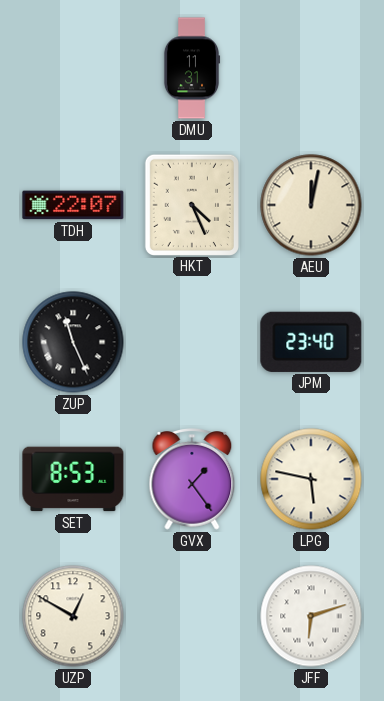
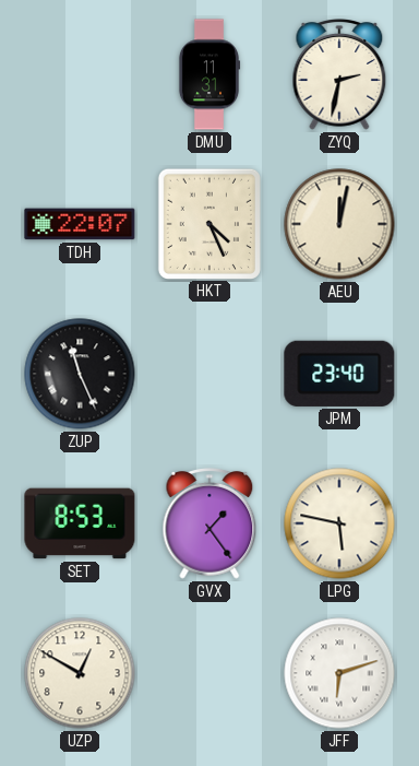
ZYQ: none -> 2:32
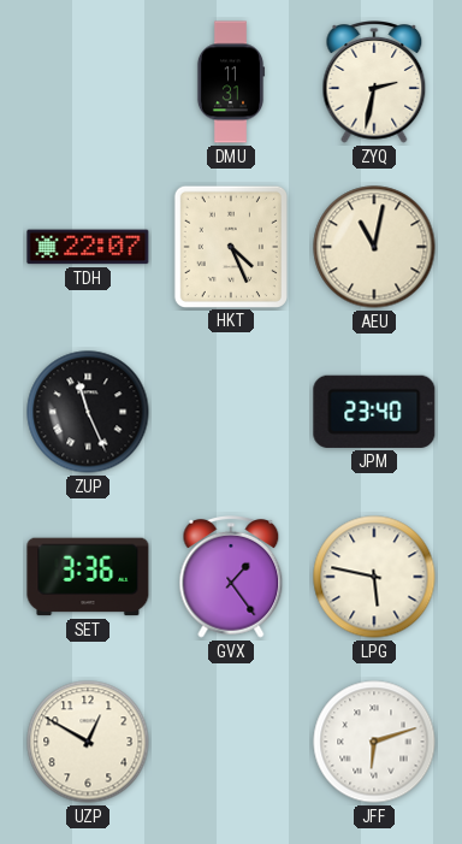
AEU: 12:02 -> 11:02
SET: 8:53 -> 3:36
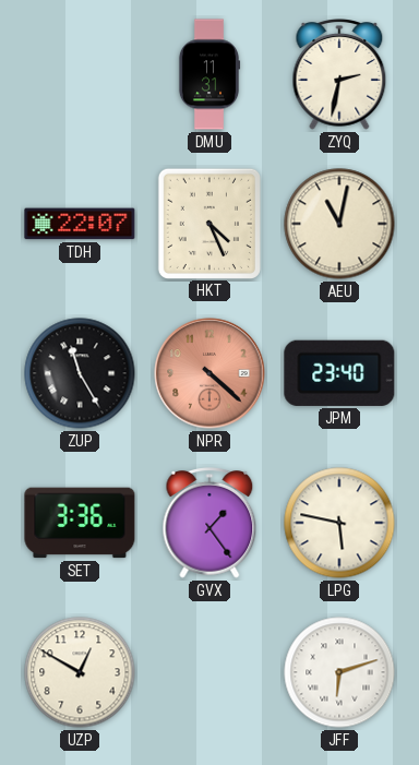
ZUP: 11:26 -> 11:25
NPR: none -> 4:22
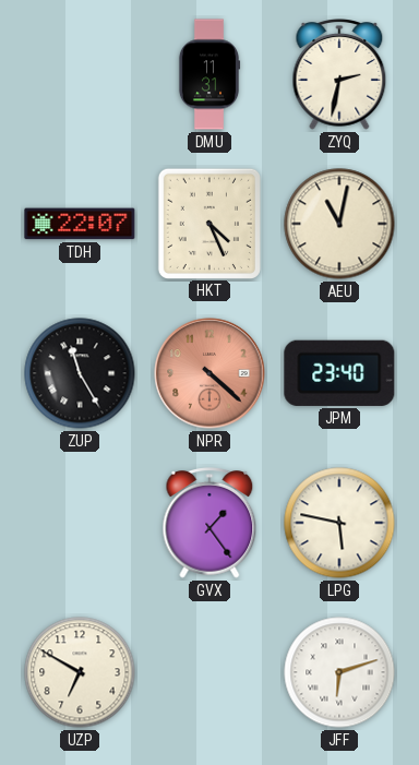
SET: 3:36 -> none
UZP: 12:50 -> 6:50
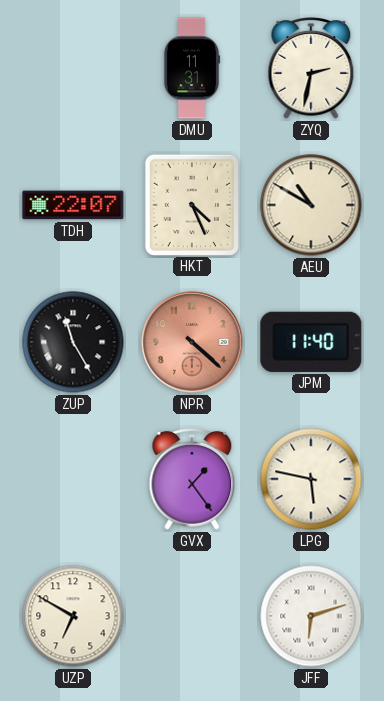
AEU: 11:02 -> 10:50
JPM: 23:40 -> 11:40
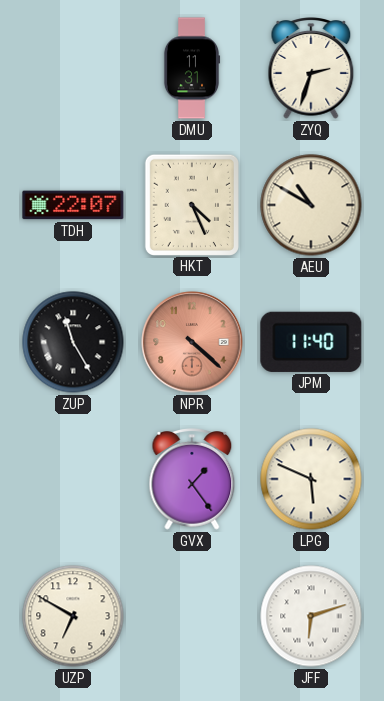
ZYQ: 2:32 -> 2:33
LPG: 5:47 -> 5:49
